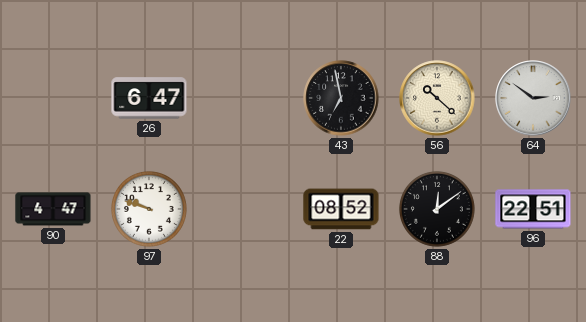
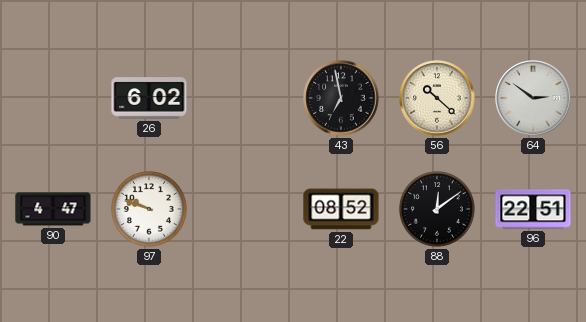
26: 6:47 -> 6:02
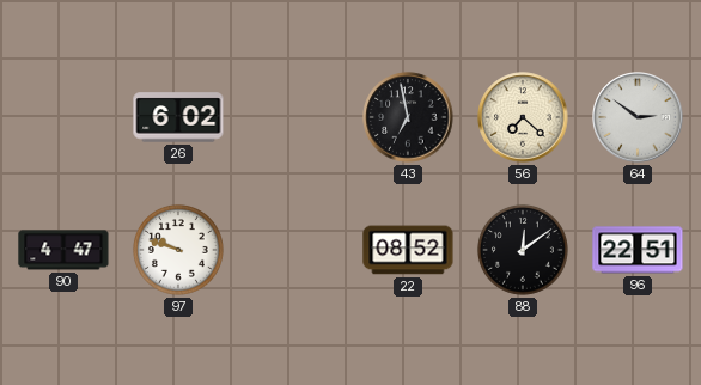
56: 10:22 -> 7:22
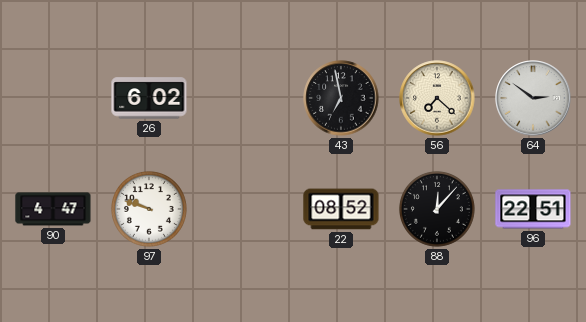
88: 12:09 -> 12:07
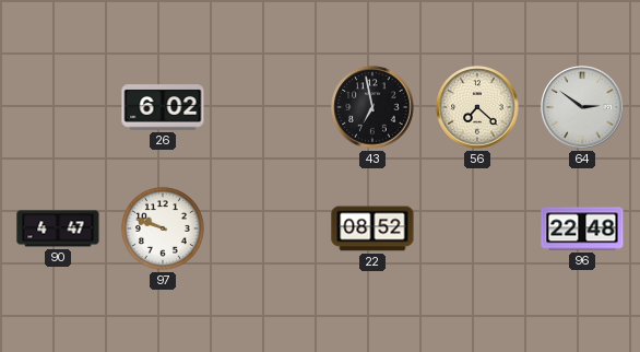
88: 12:07 -> none
96: 22:51 -> 22:48
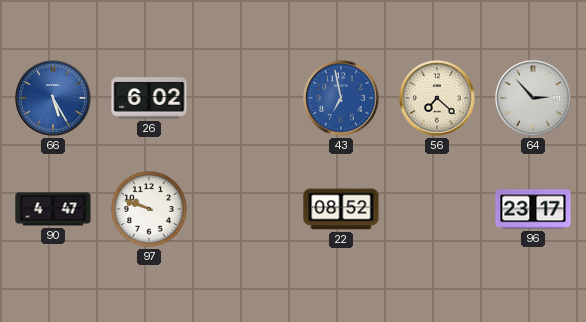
66: none -> 5:25
43 dial: black -> blue
64: 2:51 -> 2:53
96: 22:48 -> 23:17
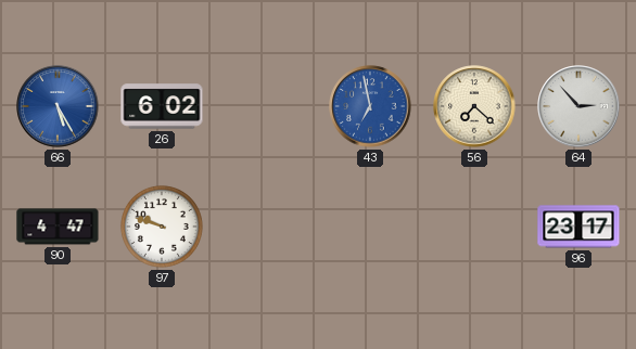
22: 08:52 -> none
